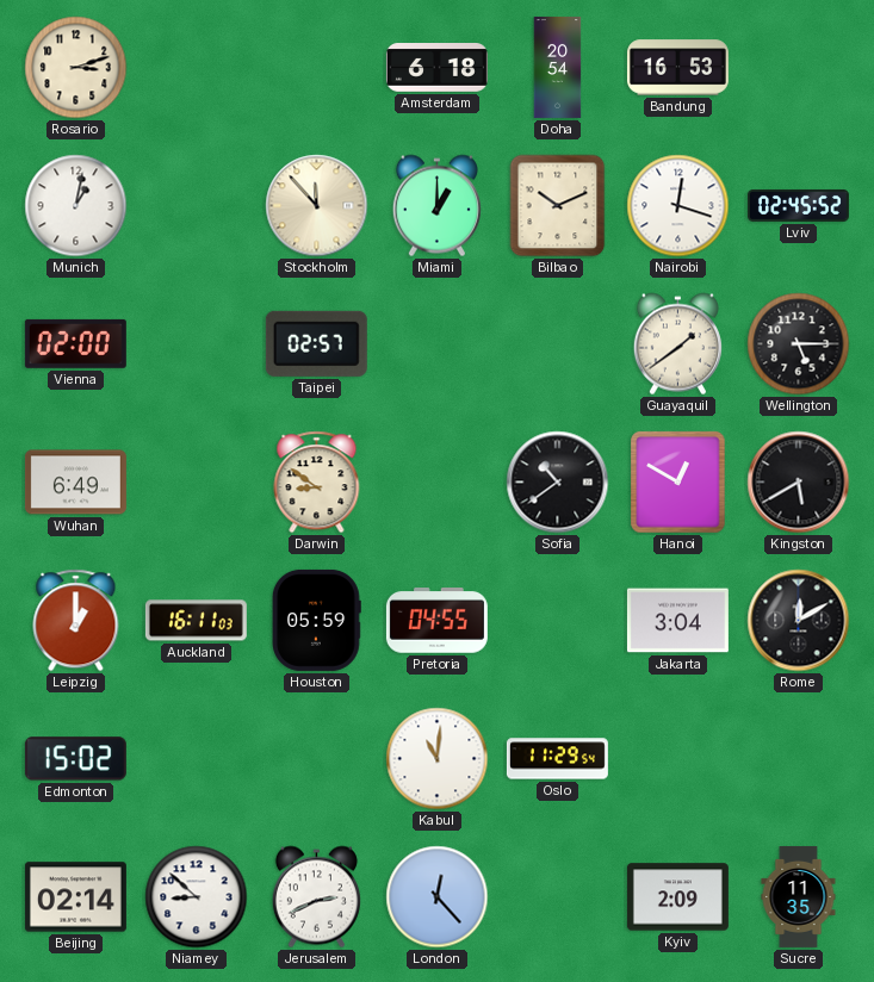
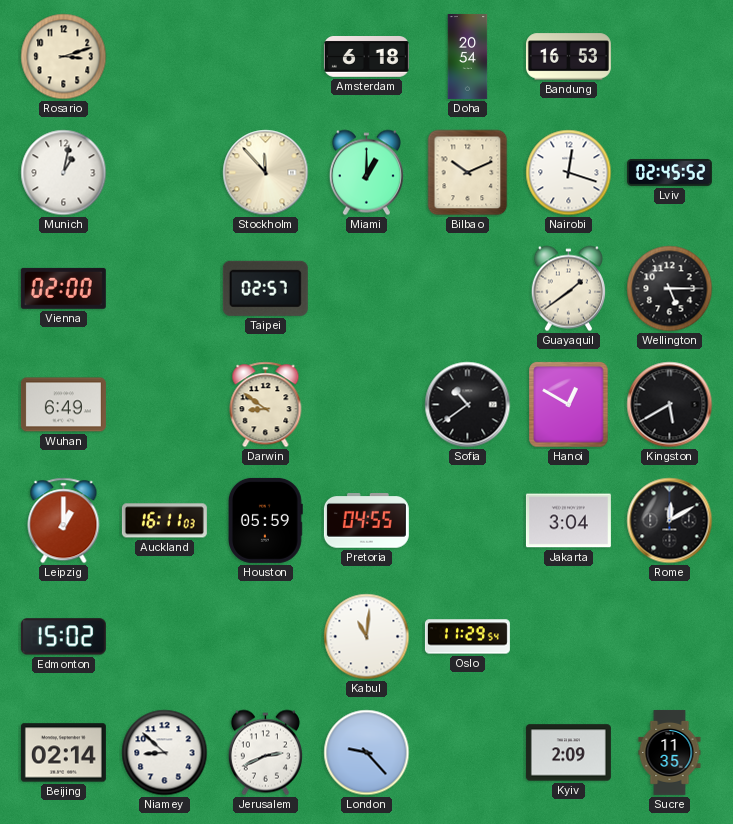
London: 12:23 -> 9:23
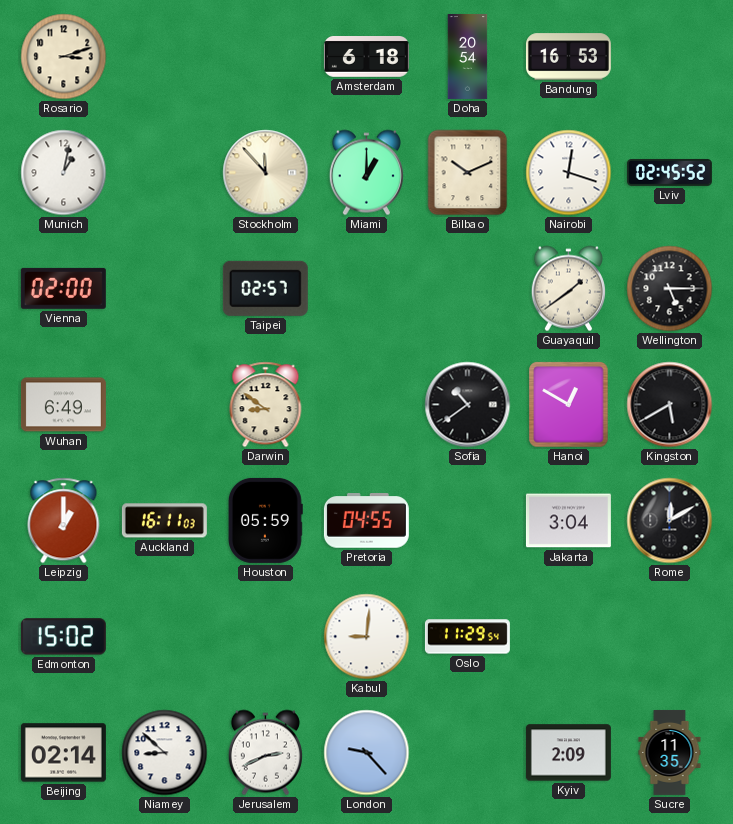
Kabul: 11:01 -> 9:01
